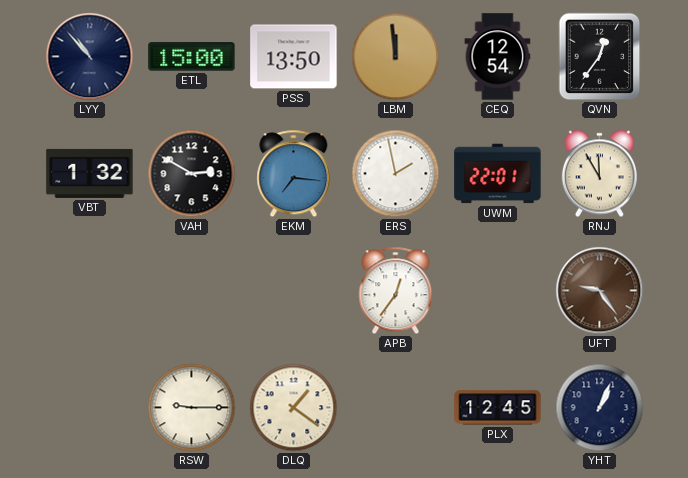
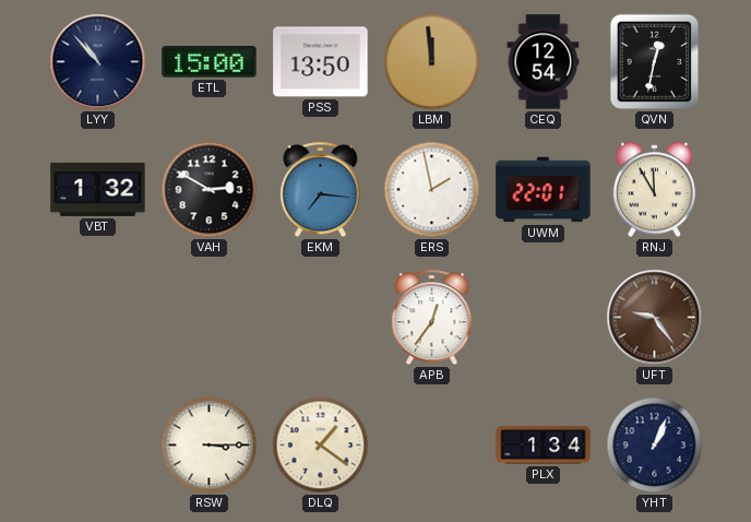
QVN: 12:36 -> 12:32
RSW: 9:15 -> 3:15
PLX: 12:45 -> 1:34
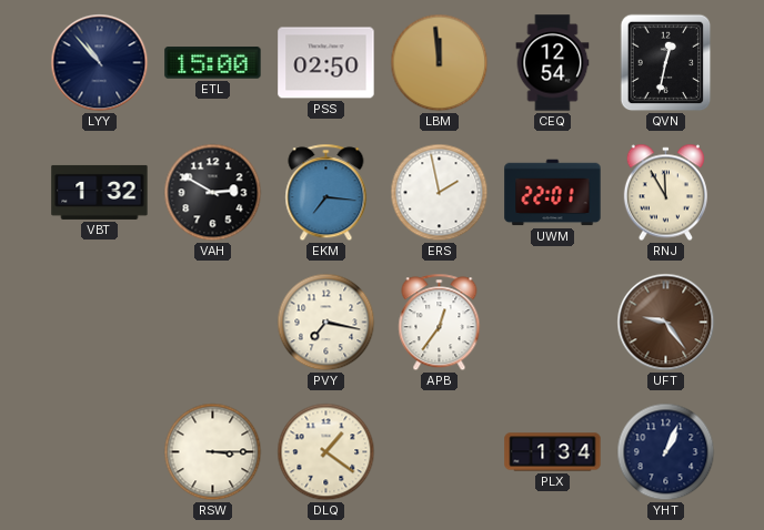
PSS: 13:50 -> 02:50
PVY: none -> 7:17
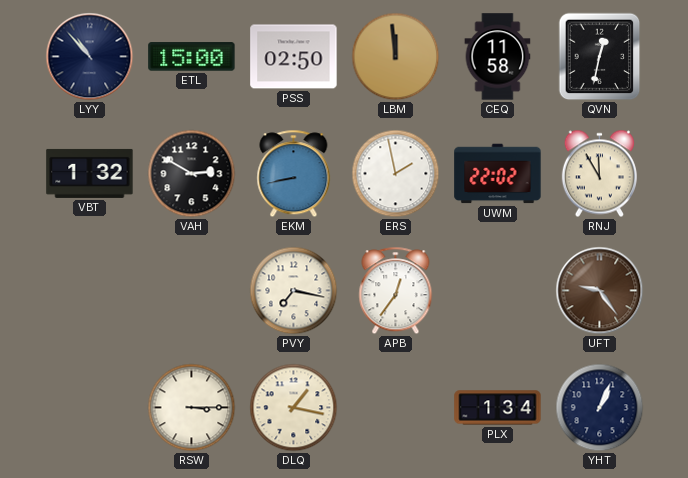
CEQ: 12:54 -> 11:58
EKM: 7:16 -> 8:43
UWM: 22:01 -> 22:02
DLQ: 1:21 -> 1:17
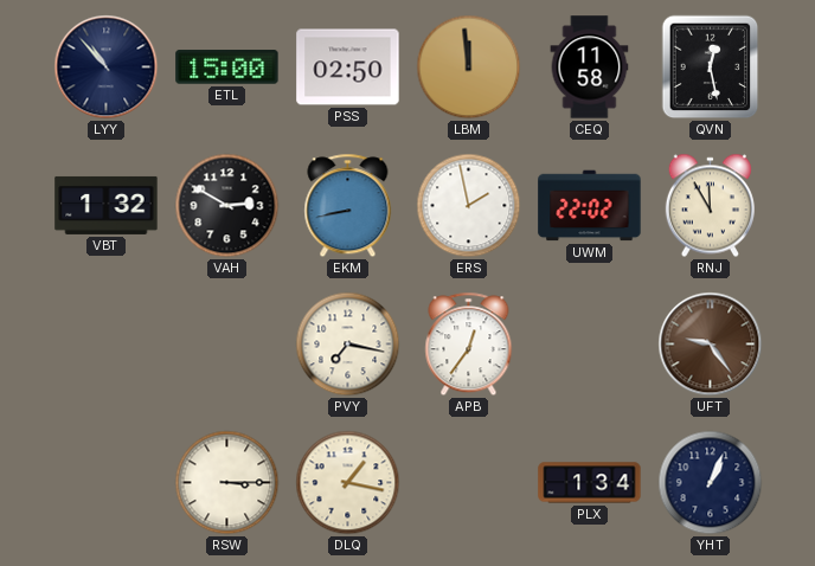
QVN: 12:32 -> 12:28
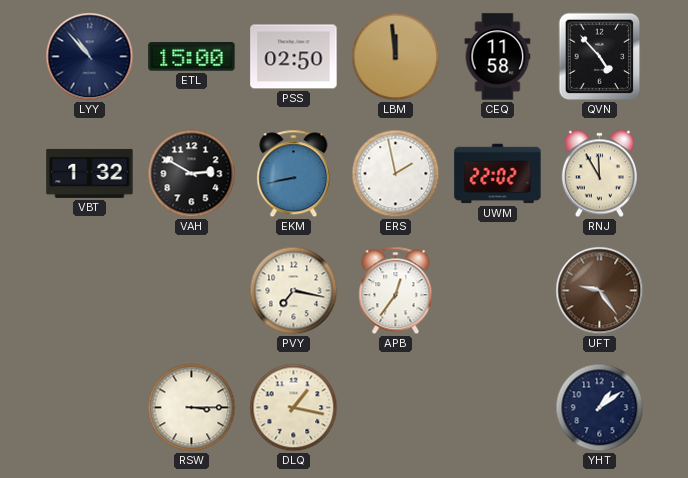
QVN: 12:28 -> 4:53
PLX: 1:34 -> none
YHT: 1:04 -> 1:09
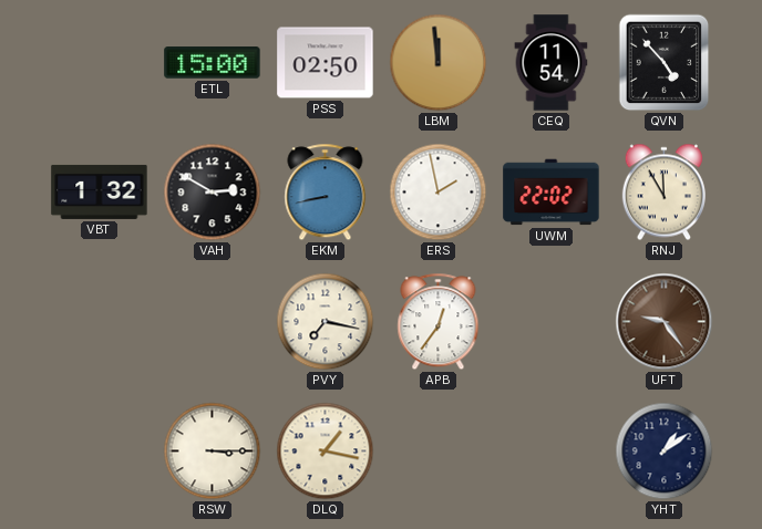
LYY: 10:53 -> none
CEQ: 11:58 -> 11:54
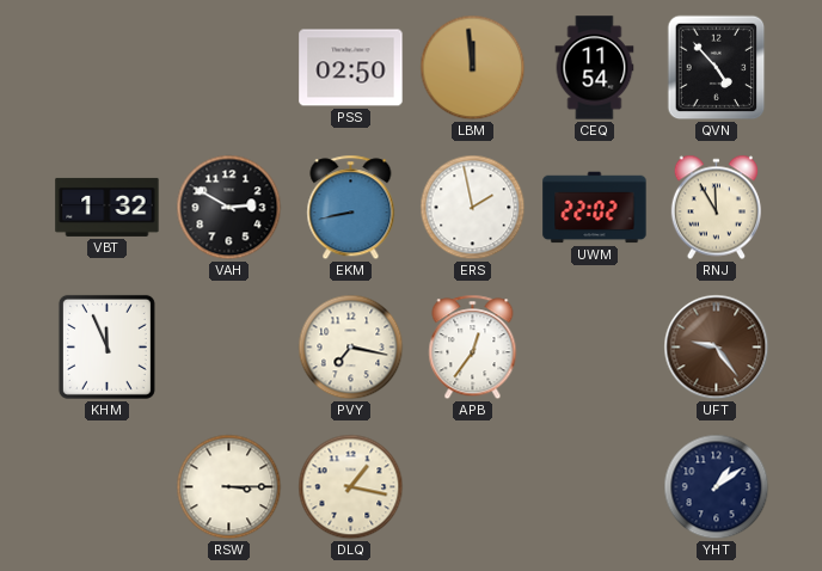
ETL: 15:00 -> none
KHM: none -> 11:56
